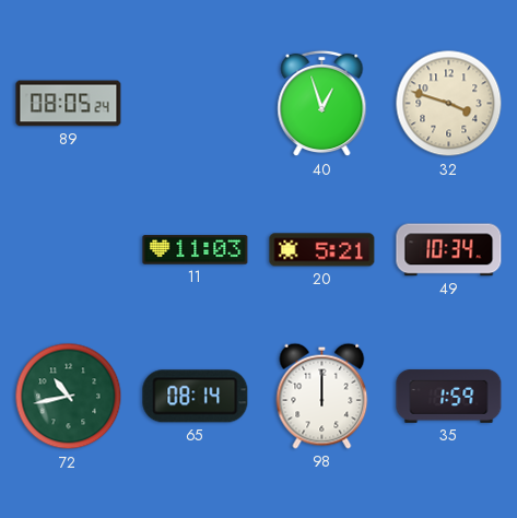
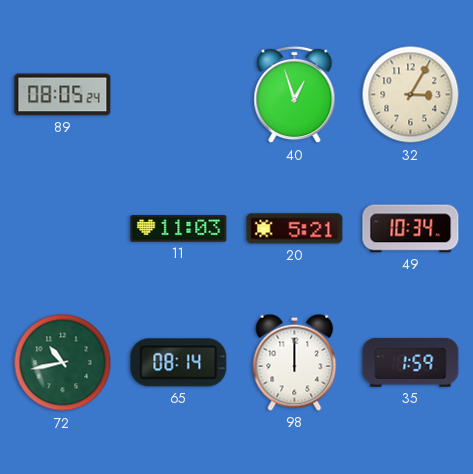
32: 3:48 -> 3:05
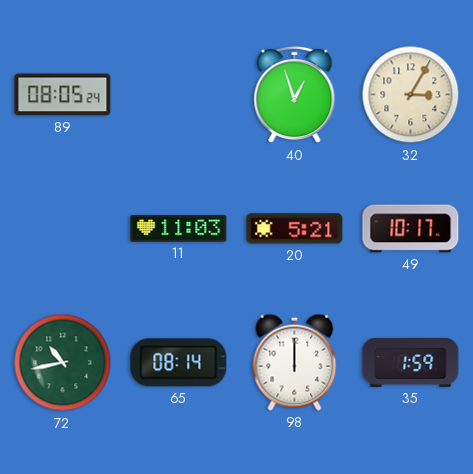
49: 10:34 -> 10:17
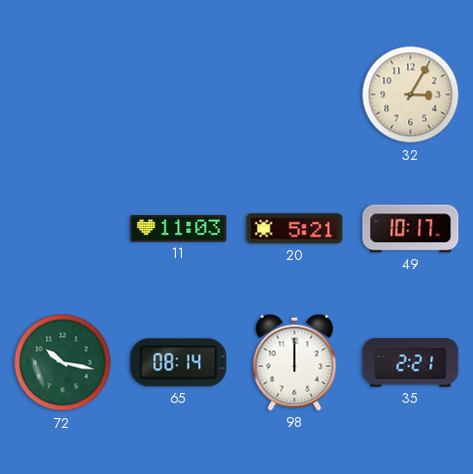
89: 08:05 -> none
40: 12:57 -> none
72: 10:43 -> 10:17
35: 1:59 -> 2:21
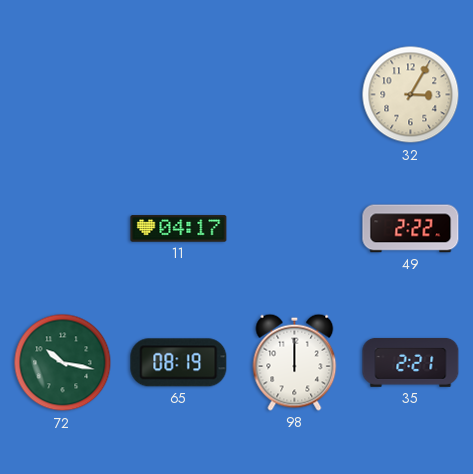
11: 11:03 -> 04:17
20: 5:21 -> none
49: 10:17 -> 2:22
65: 08:14 -> 08:19
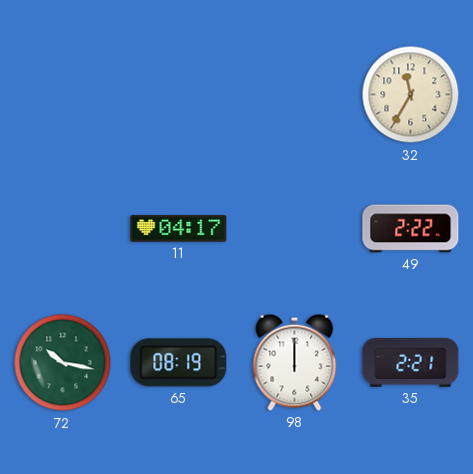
32: 3:05 -> 11:35
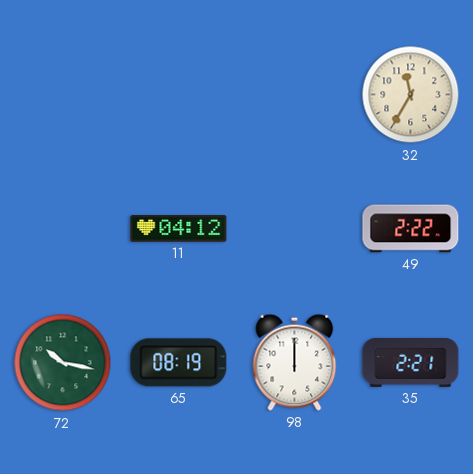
11: 04:17 -> 04:12
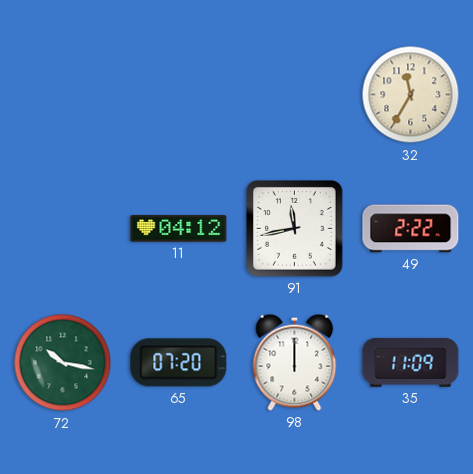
91: none -> 11:43
65: 08:19 -> 07:20
35: 2:21 -> 11:09
